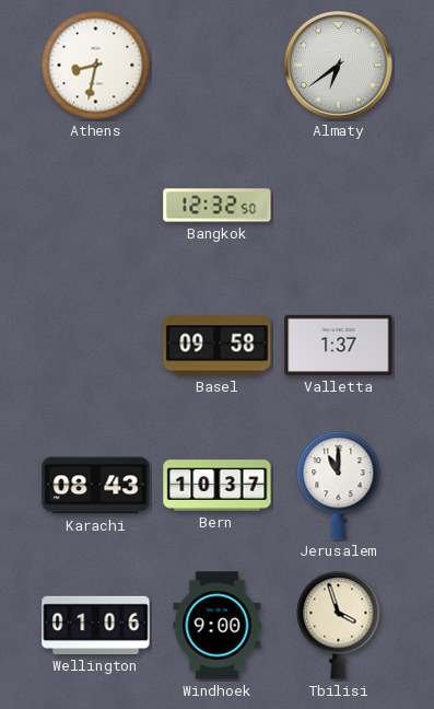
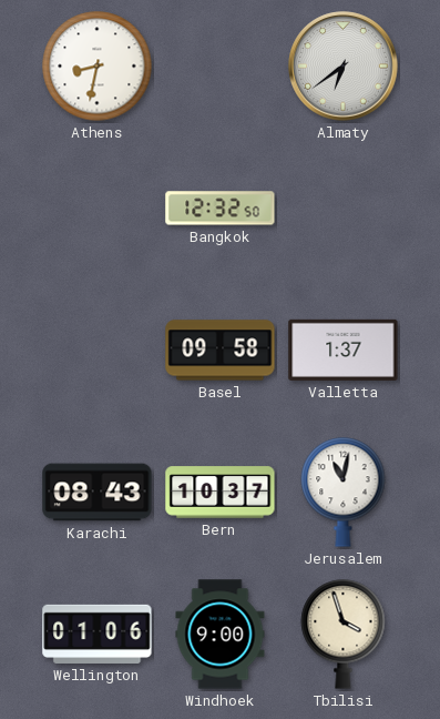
Jerusalem: 11:00 -> 11:02
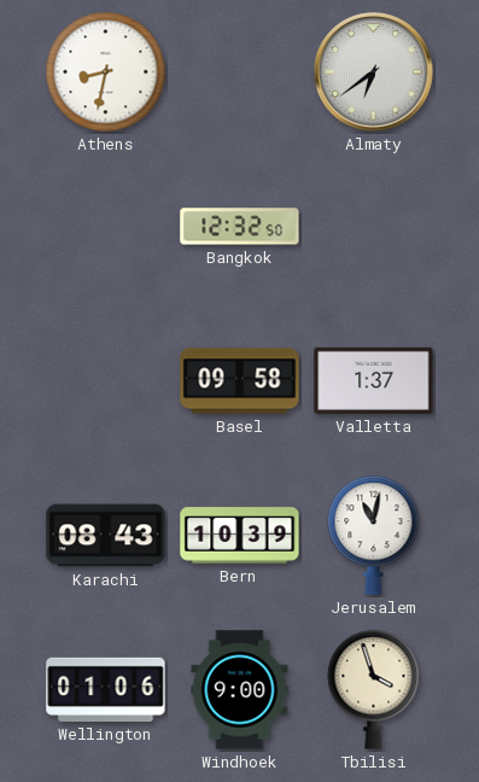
Bern: 10:37 -> 10:39
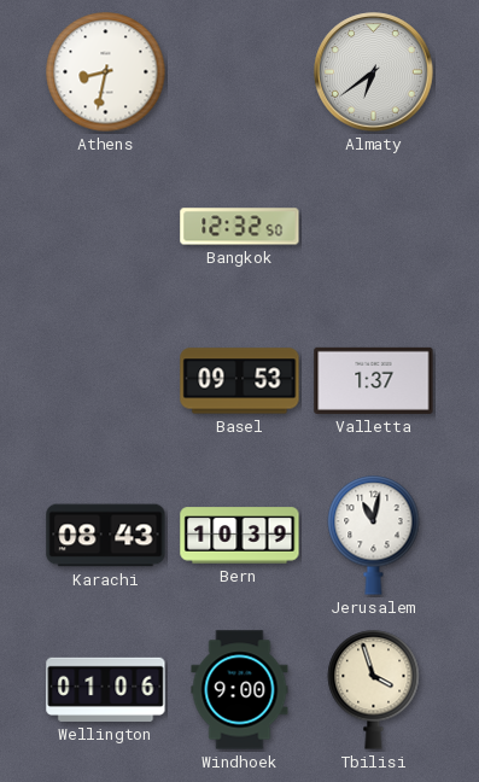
Basel: 09:58 -> 09:53
